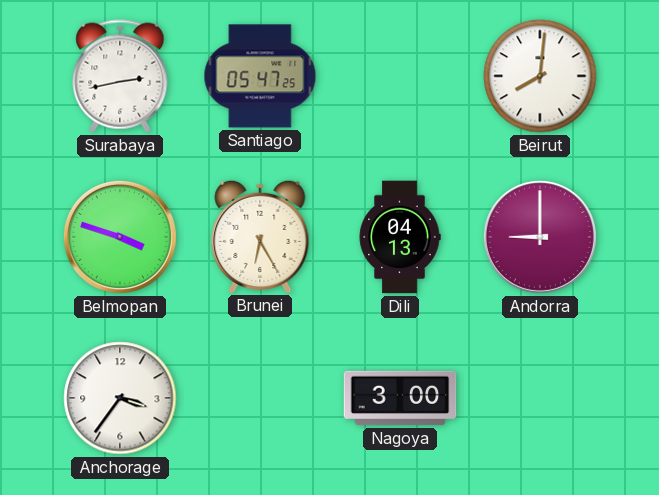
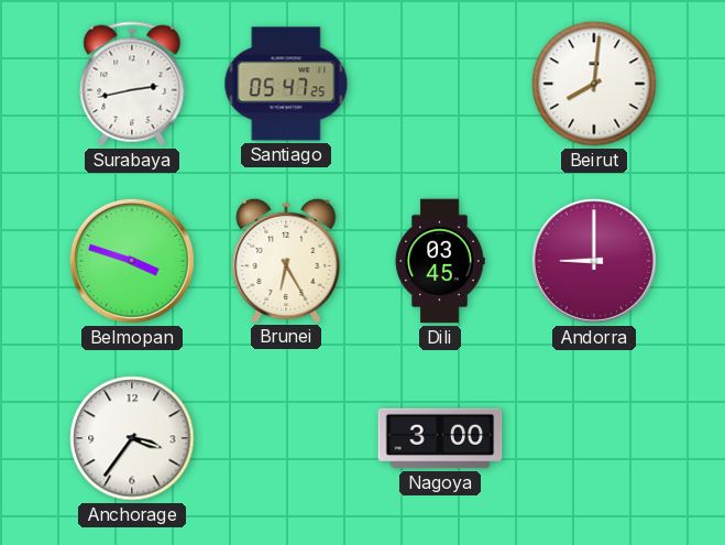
Dili: 04:13 -> 03:45
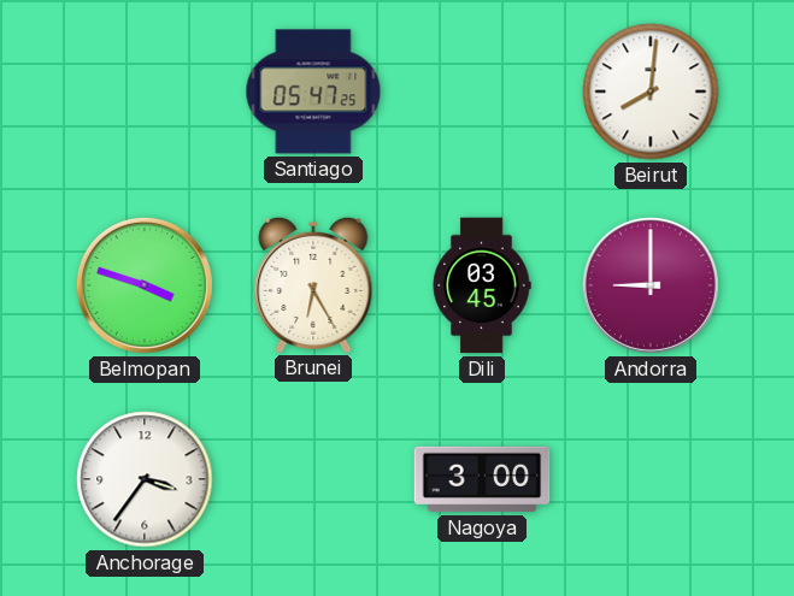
Surabaya: 2:43 -> none
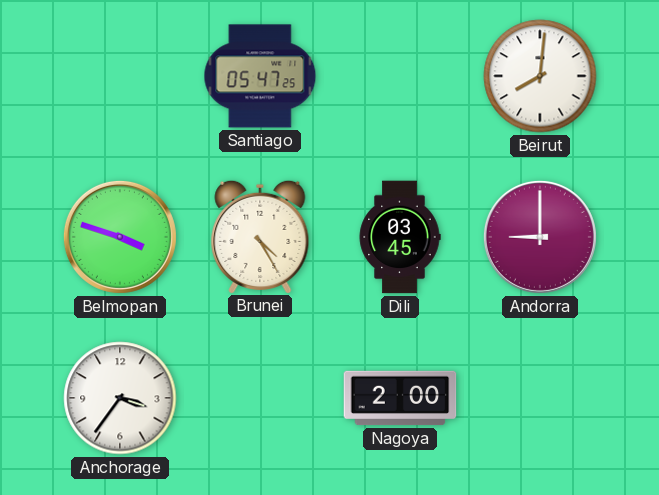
Brunei: 6:25 -> 4:25
Nagoya: 3:00 -> 2:00
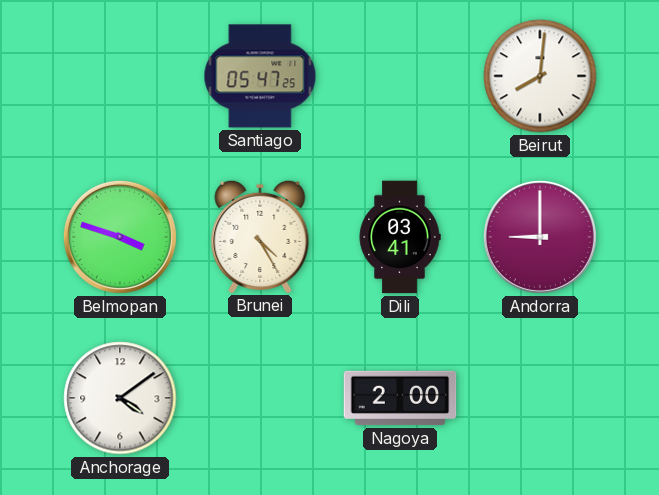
Dili: 03:45 -> 03:41
Anchorage: 3:36 -> 4:09
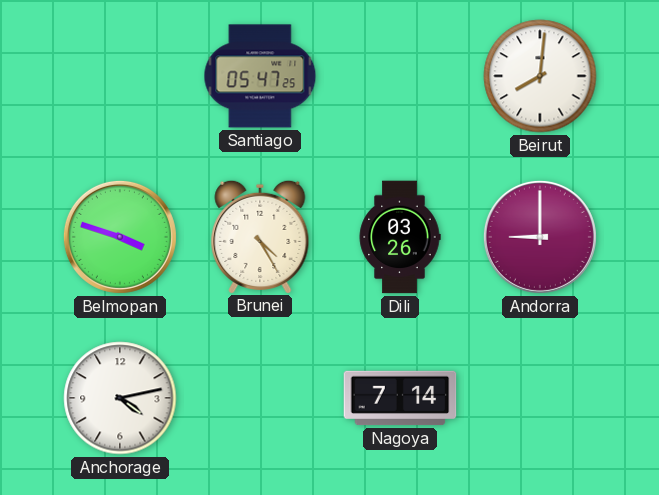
Dili: 03:41 -> 03:26
Anchorage: 4:09 -> 4:13
Nagoya: 2:00 -> 7:14
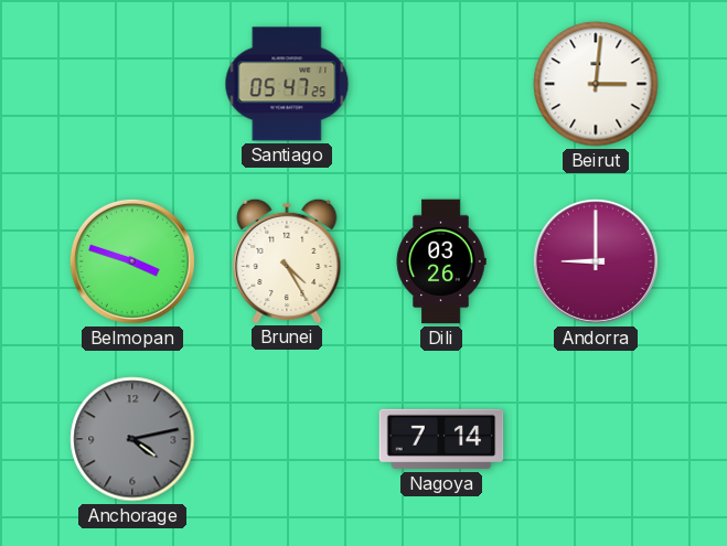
Beirut: 8:01 -> 3:01
Anchorage dial: white -> grey
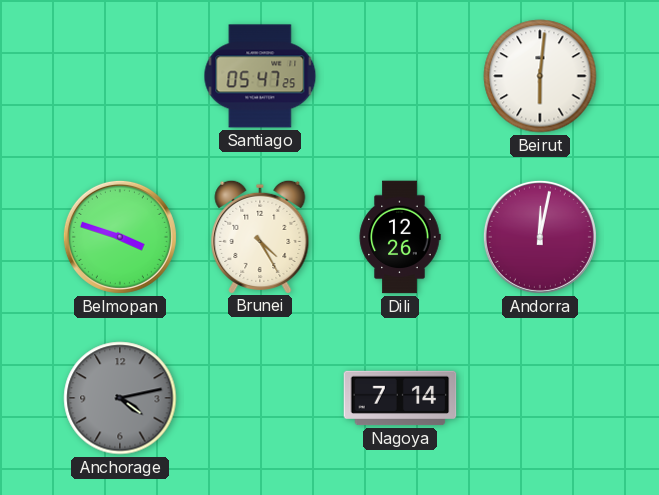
Beirut: 3:01 -> 6:01
Dili: 03:26 -> 12:26
Andorra: 9:00 -> 12:02
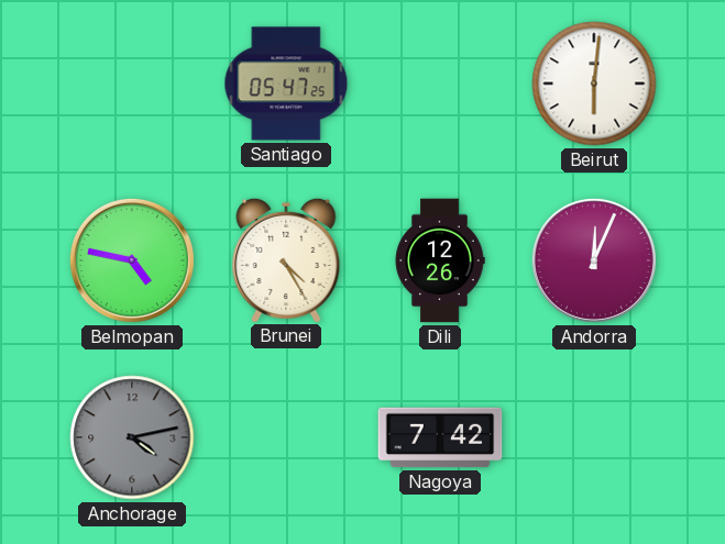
Belmopan: 3:48 -> 4:47
Andorra: 12:02 -> 12:04
Nagoya: 7:14 -> 7:42
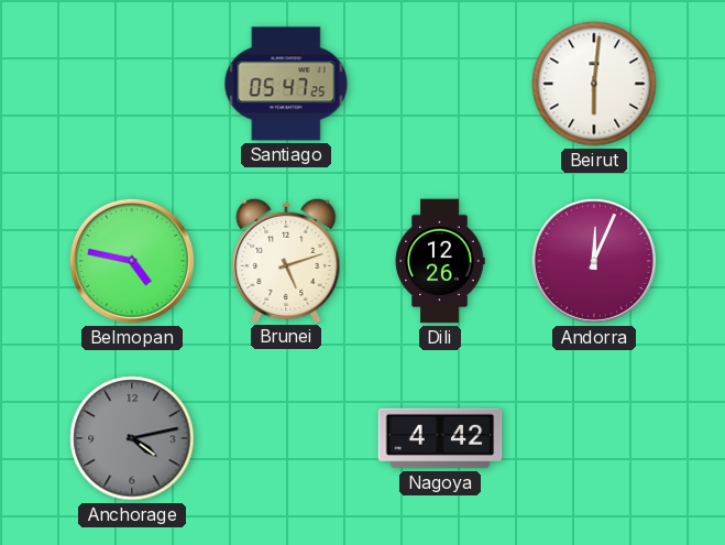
Brunei: 4:25 -> 5:12
Nagoya: 7:42 -> 4:42
